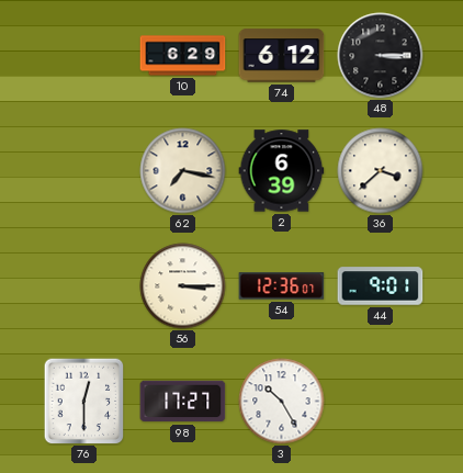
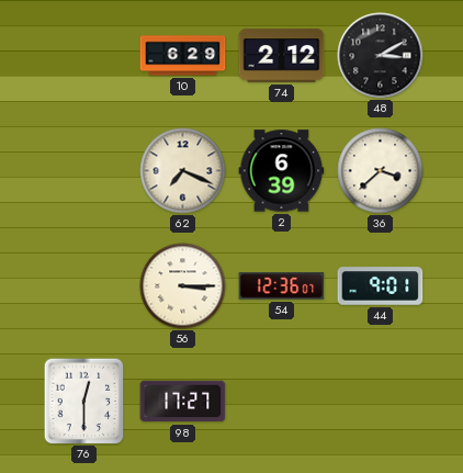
74: 6:12 -> 2:12
48: 3:15 -> 3:10
62: 7:17 -> 7:19
3: 10:25 -> none
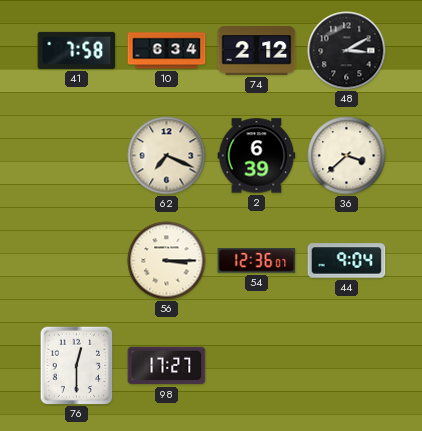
41: none -> 7:58
10: 6:29 -> 6:34
44: 9:01 -> 9:04
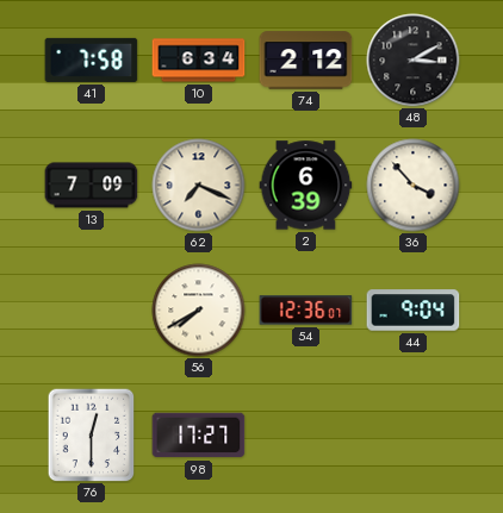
13: none -> 7:09
36: 3:38 -> 3:53
56: 3:15 -> 7:40
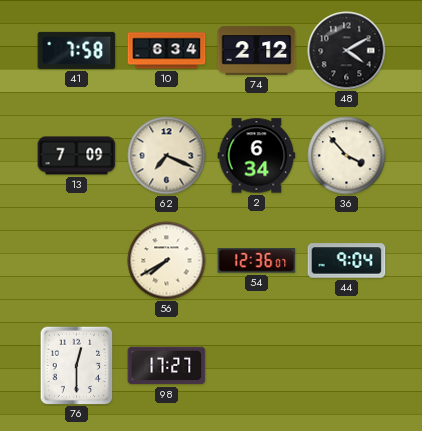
48: 3:10 -> 4:10
2: 6:39 -> 6:34
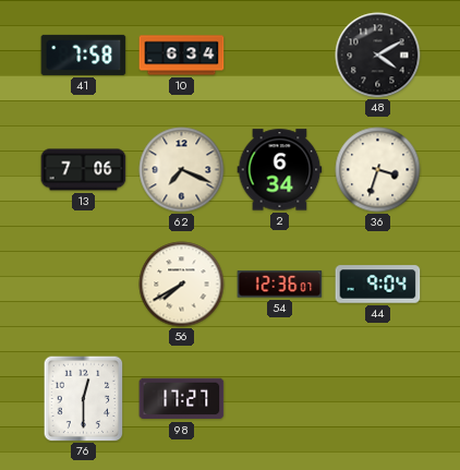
74: 2:12 -> none
13: 7:09 -> 7:06
36: 3:53 -> 3:33
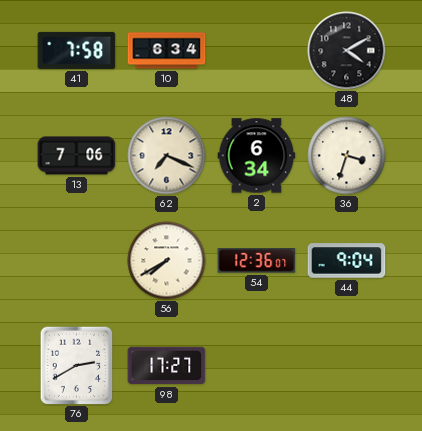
76: 12:30 -> 2:40
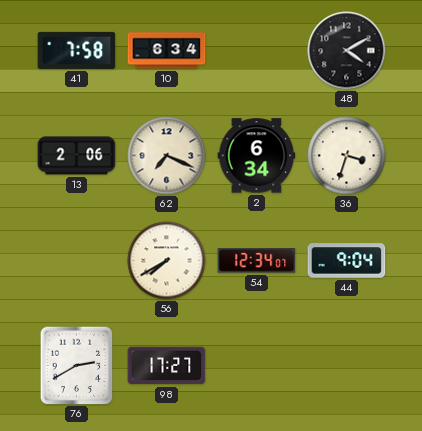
13: 7:06 -> 2:06
54: 12:36 -> 12:34
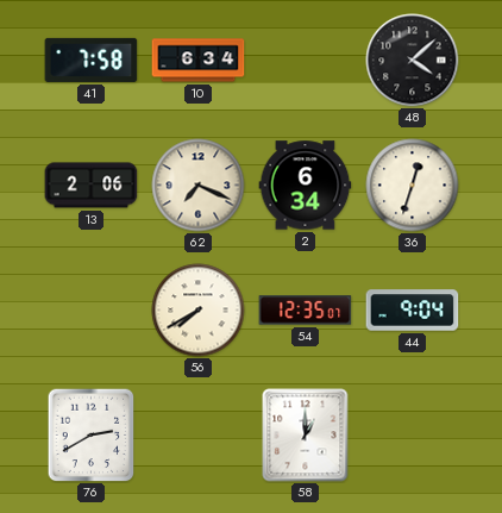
48: 4:10 -> 4:08
36: 3:33 -> 12:33
54: 12:34 -> 12:35
98: 17:27 -> none
58: none -> 1:00
